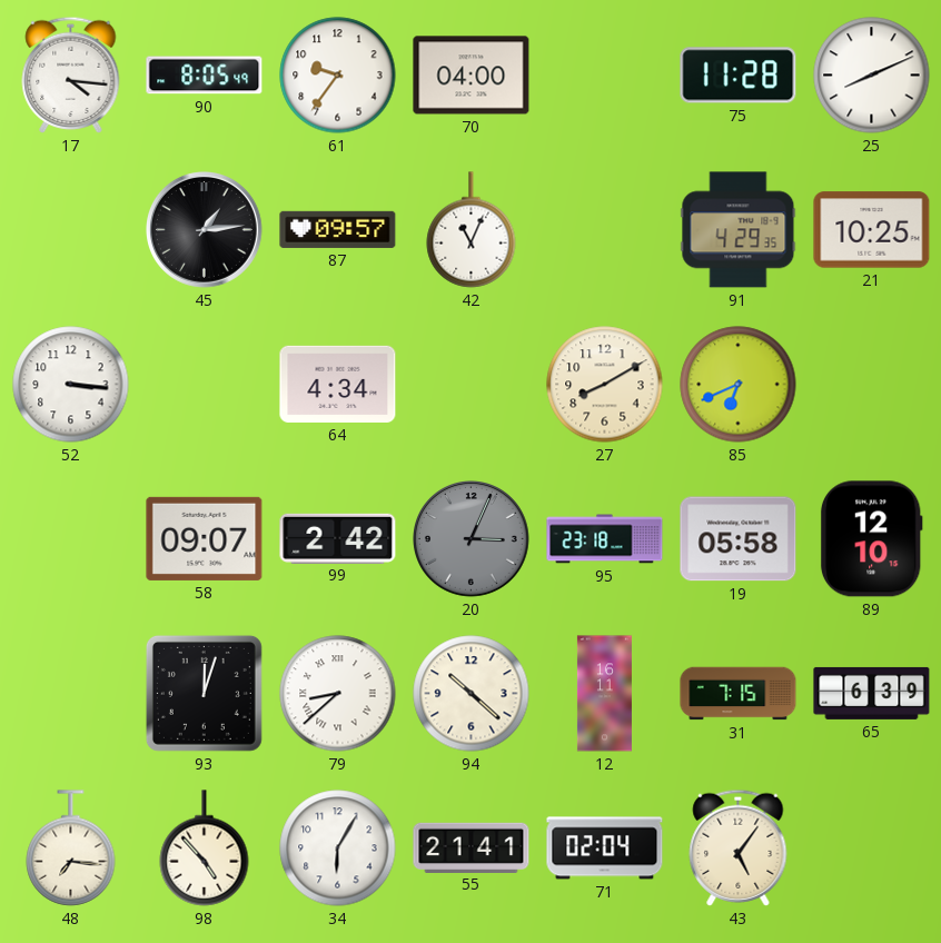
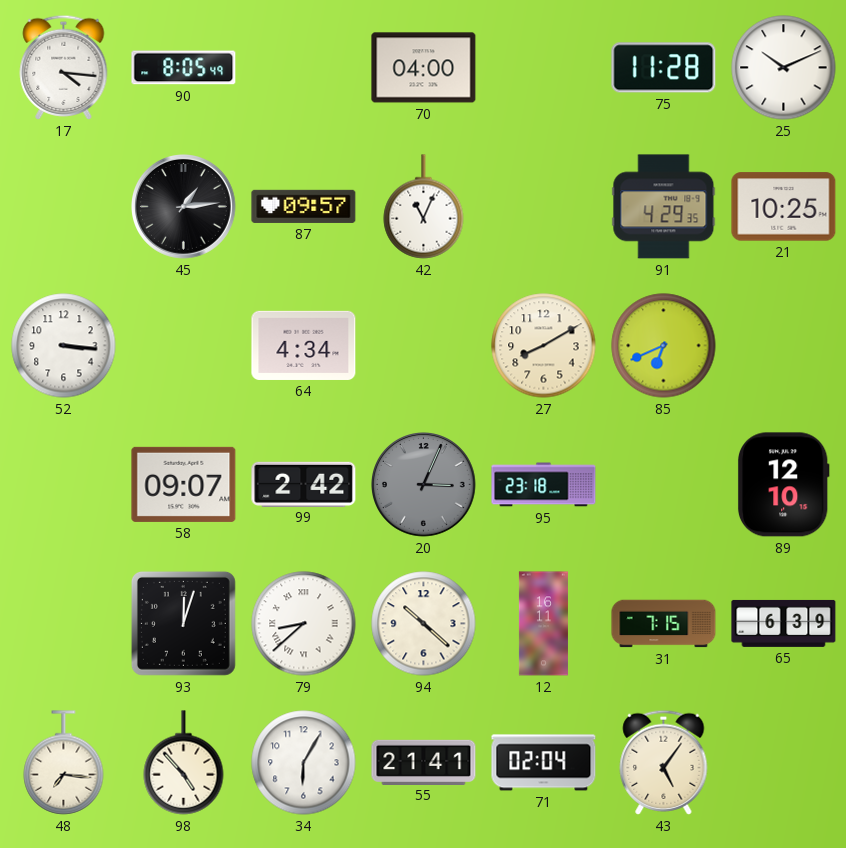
61: 9:36 -> none
25: 8:11 -> 10:11
19: 05:58 -> none
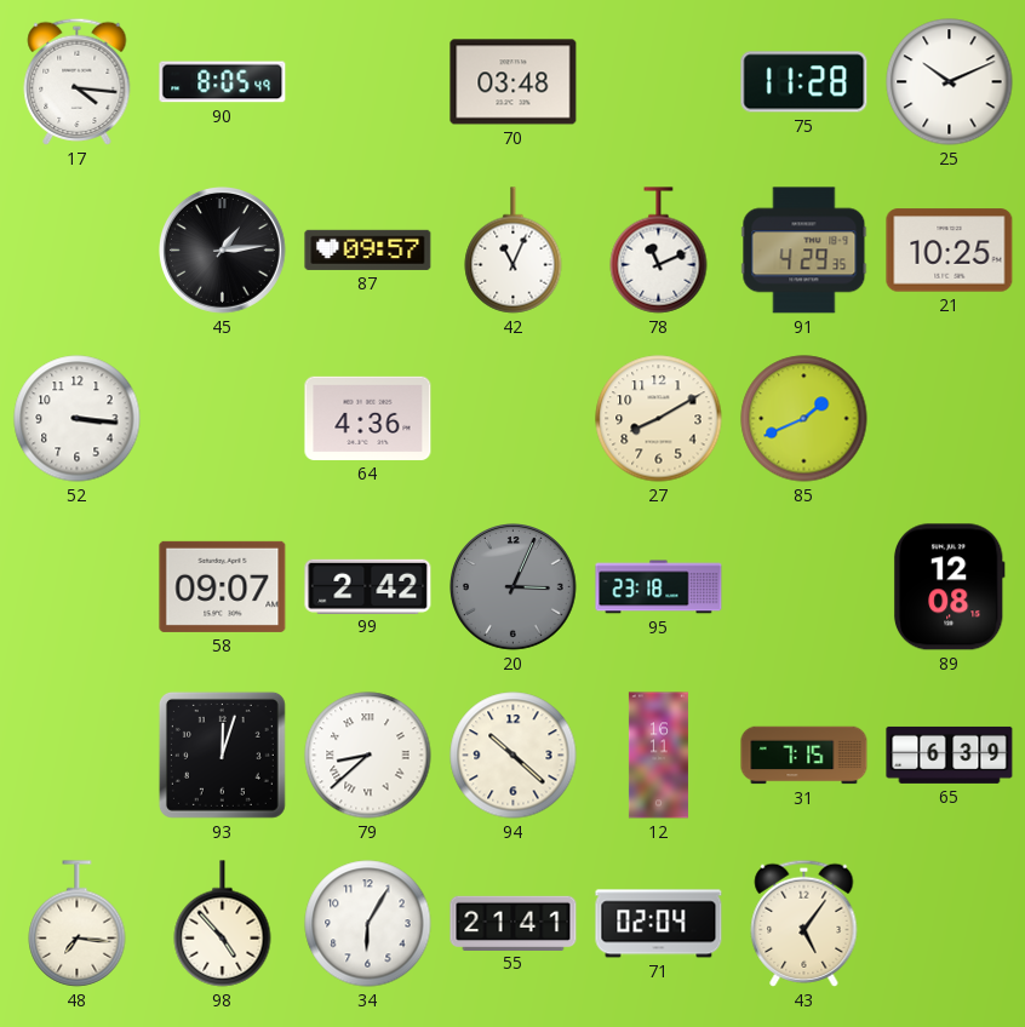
70: 04:00 -> 03:48
78: none -> 11:11
64: 4:34 -> 4:36
85: 6:41 -> 1:41
89: 12:10 -> 12:08
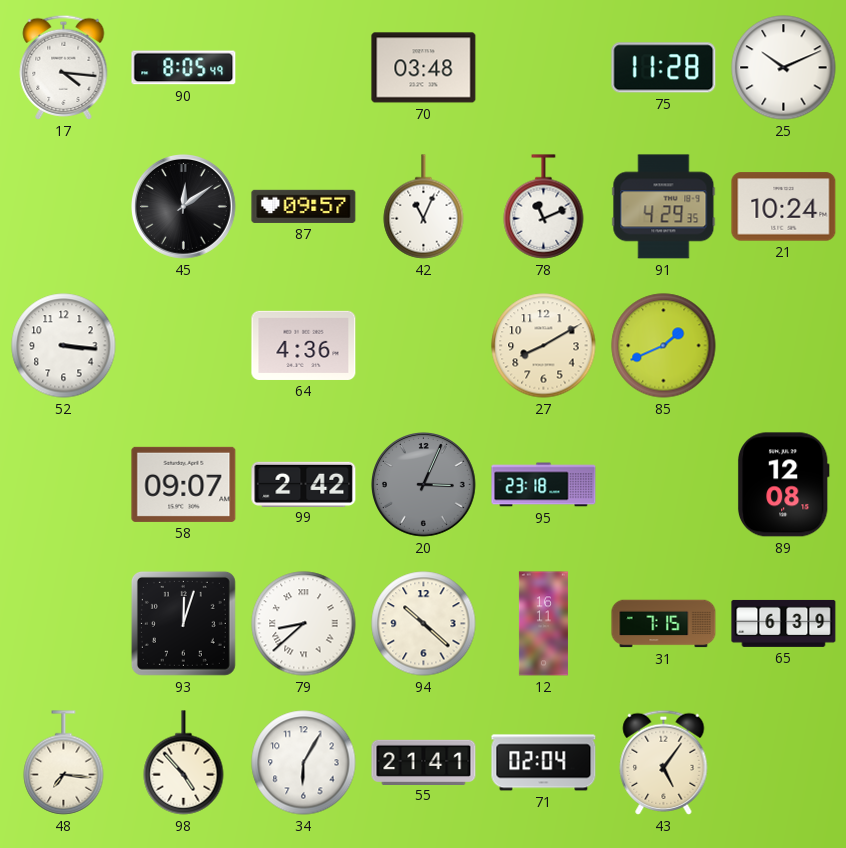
45: 1:14 -> 12:09
21: 10:25 -> 10:24
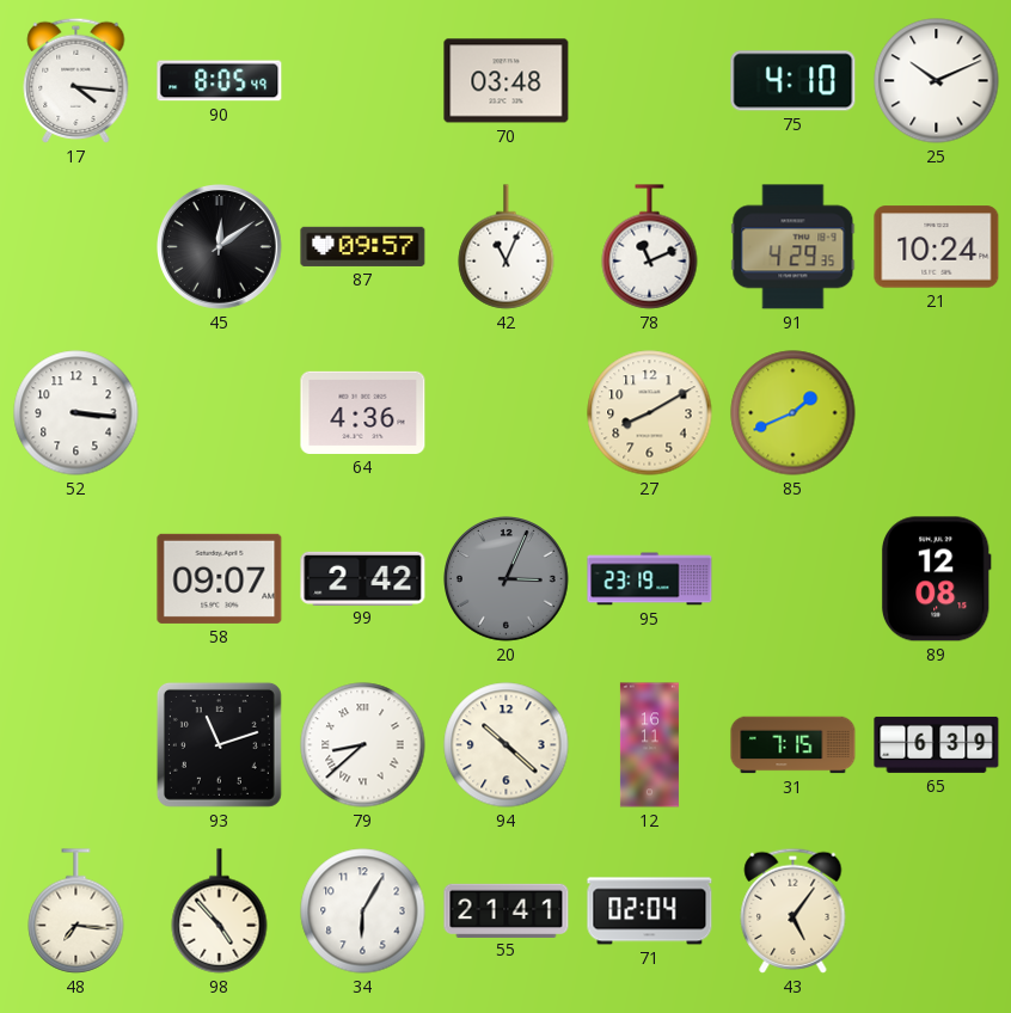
75: 11:28 -> 4:10
95: 23:18 -> 23:19
93: 12:03 -> 11:12
